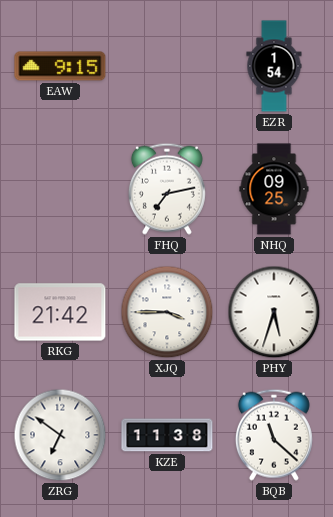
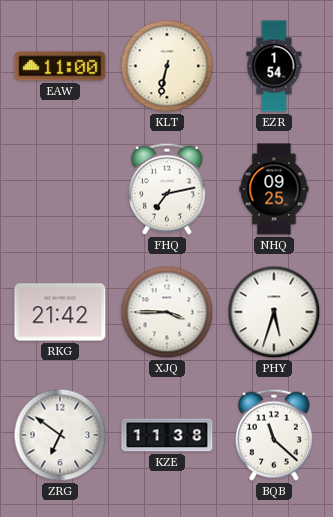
EAW: 9:15 -> 11:00
KLT: none -> 6:32
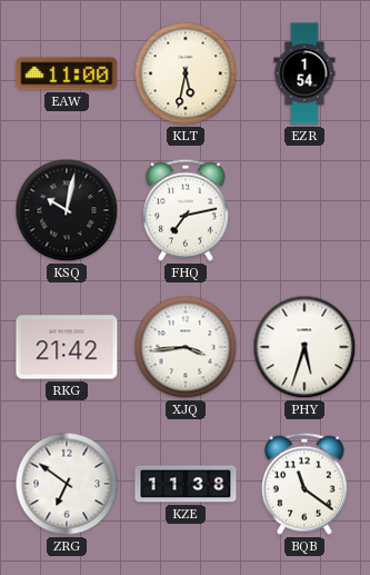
KLT: 6:32 -> 5:32
KSQ: none -> 10:02
NHQ: 09:25 -> none
XJQ: 3:45 -> 3:44
BQB: 11:22 -> 11:21
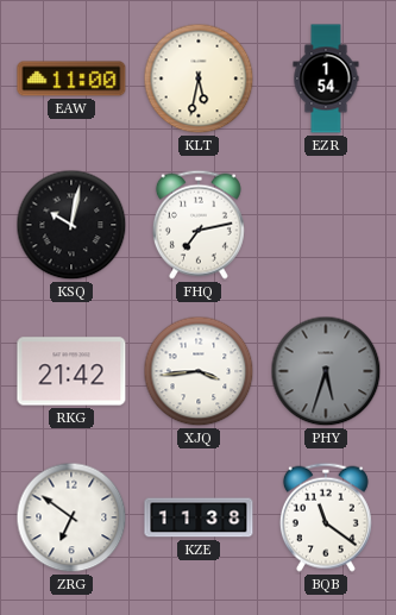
PHY dial: white -> grey
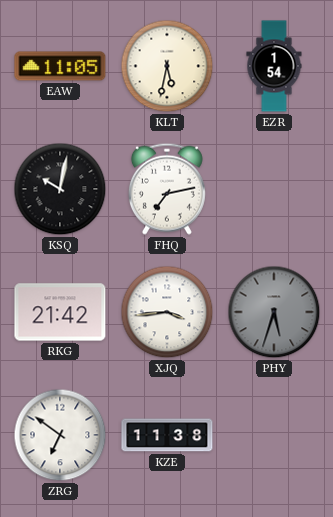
EAW: 11:00 -> 11:05
BQB: 11:21 -> none
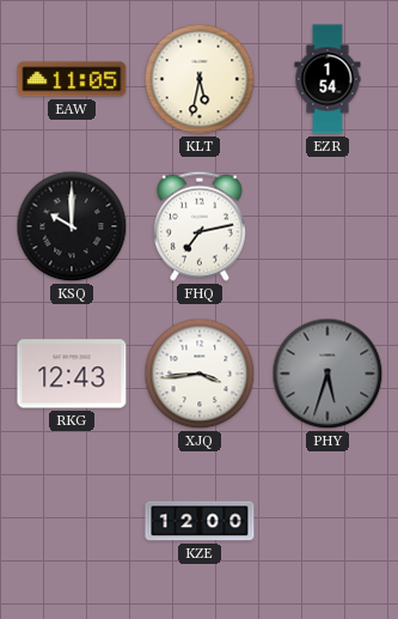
KSQ: 10:02 -> 10:00
RKG: 21:42 -> 12:43
ZRG: 6:51 -> none
KZE: 11:38 -> 12:00
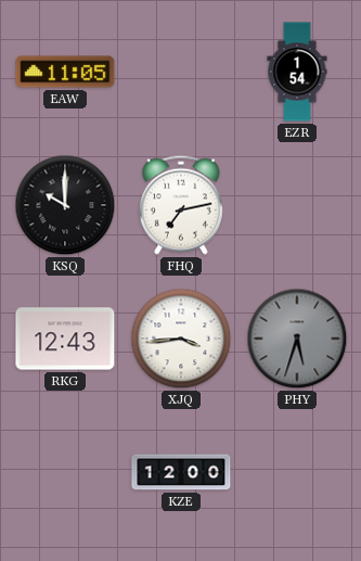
KLT: 5:32 -> none
